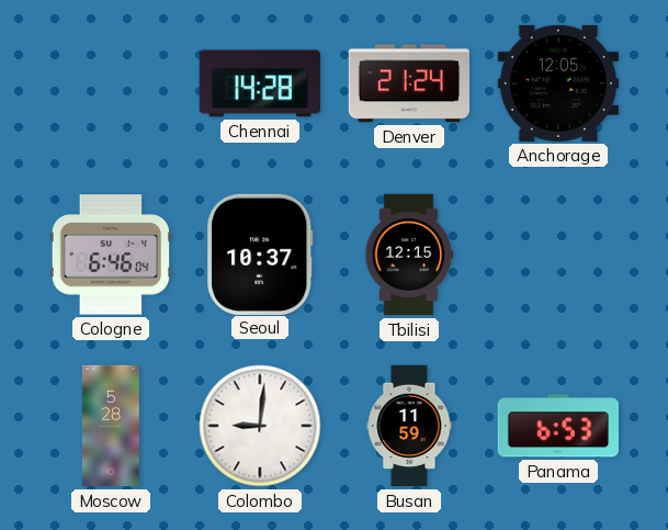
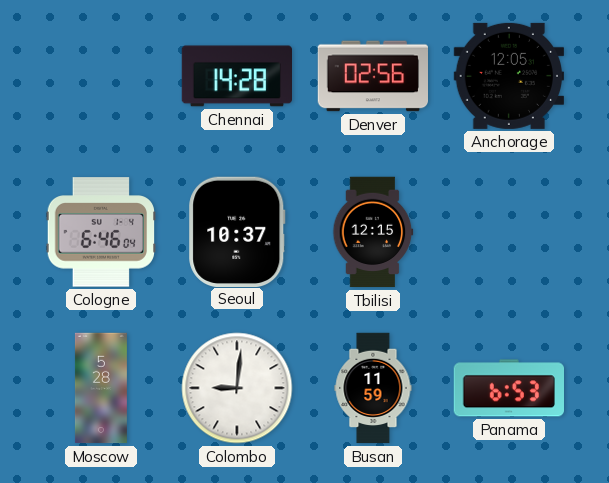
Denver: 21:24 -> 02:56
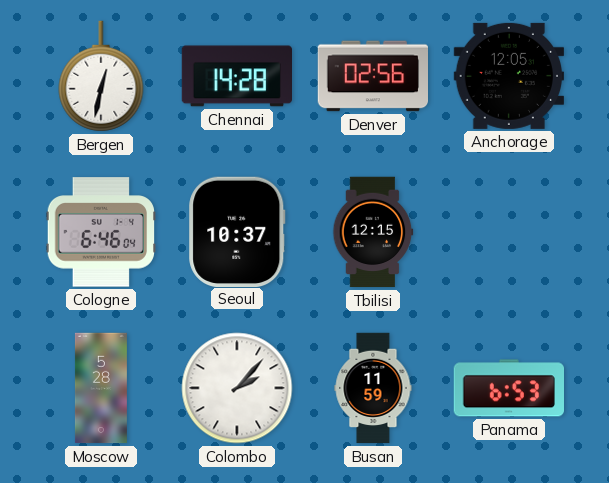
Bergen: none -> 12:32
Colombo: 9:01 -> 2:07
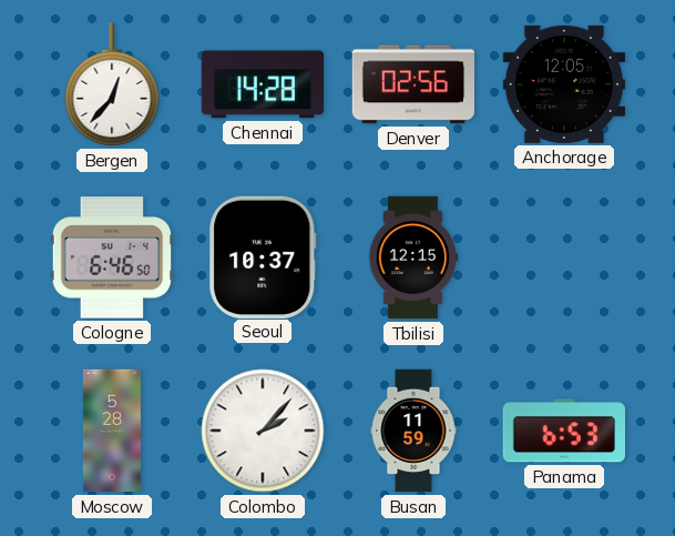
Bergen: 12:32 -> 12:37
Cologne: 6:46:04 -> 6:46:50
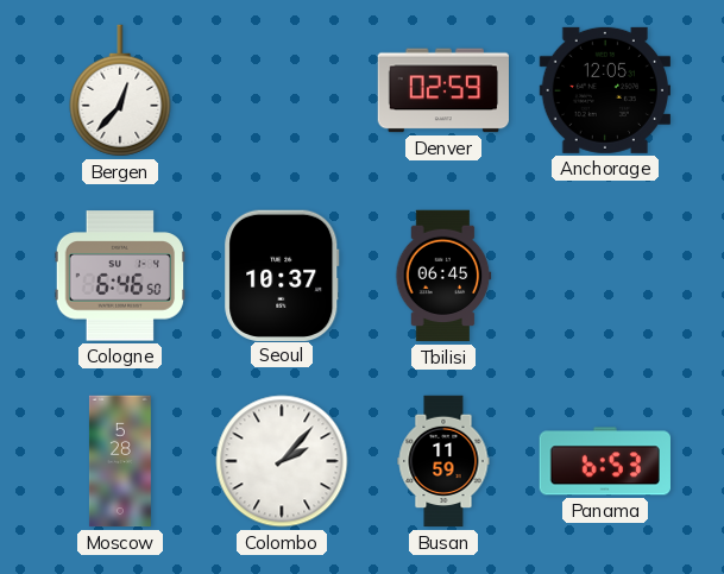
Chennai: 14:28 -> none
Denver: 02:56 -> 02:59
Tbilisi: 12:15 -> 06:45
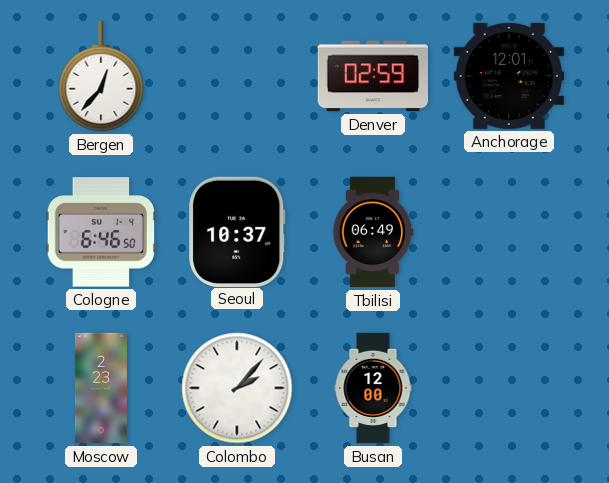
Anchorage: 12:05 -> 12:01
Tbilisi: 06:45 -> 06:49
Moscow: 5:28 -> 2:23
Busan: 11:59 -> 12:00
Panama: 6:53 -> none
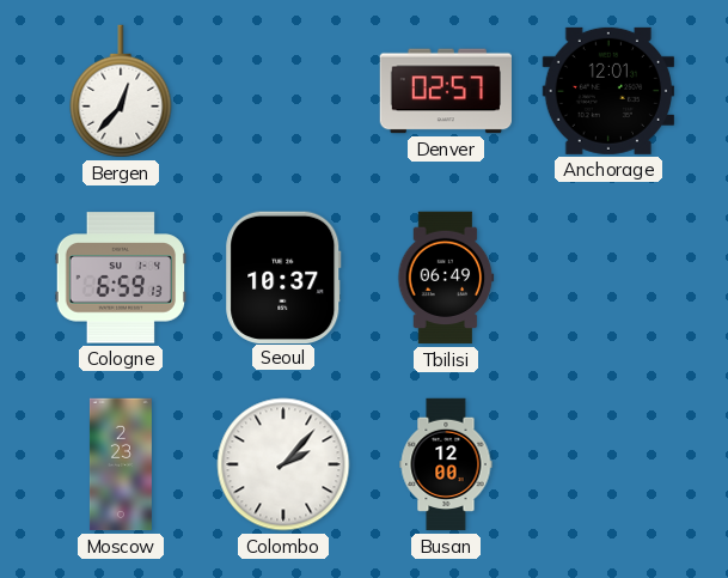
Denver: 02:59 -> 02:57
Cologne: 6:46 -> 6:59
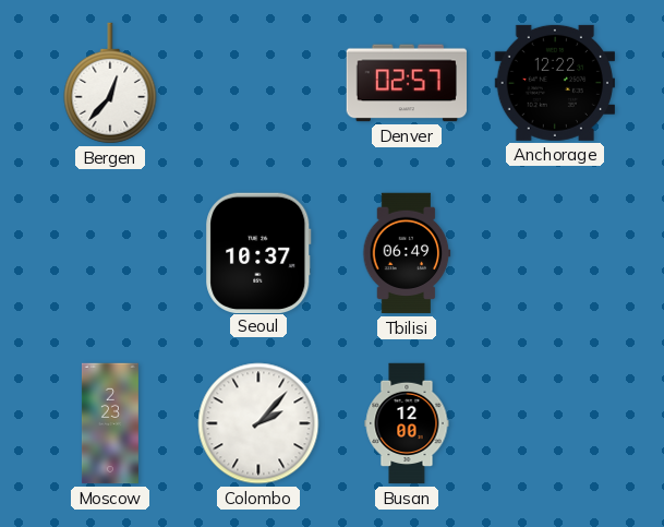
Anchorage: 12:01 -> 12:22
Cologne: 6:59 -> none
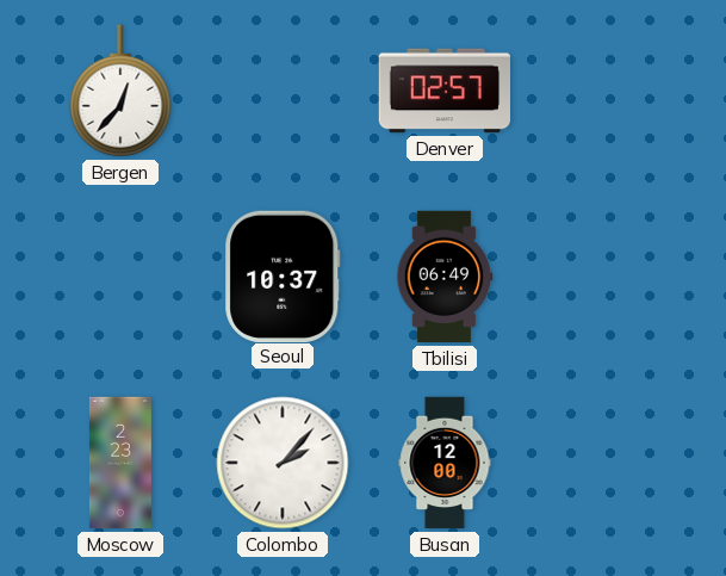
Anchorage: 12:22 -> none
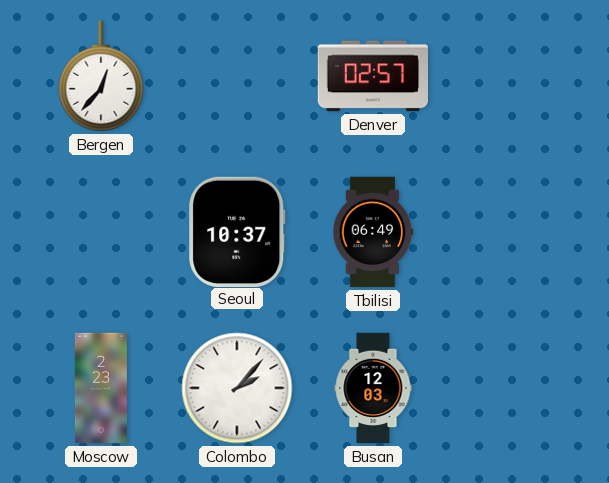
Busan: 12:00 -> 12:03
